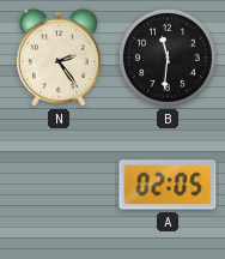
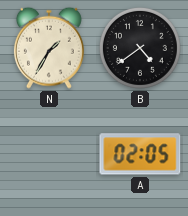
N: 2:24 -> 1:35
B: 11:31 -> 4:39
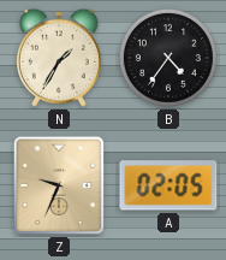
B: 4:39 -> 4:36
Z: none -> 9:34
